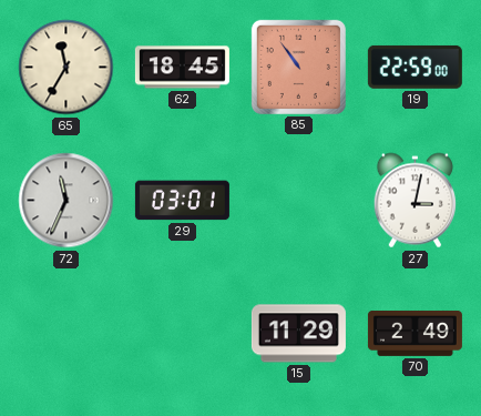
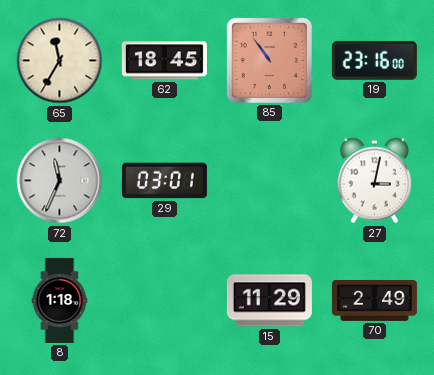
19: 22:59 -> 23:16
8: none -> 1:18
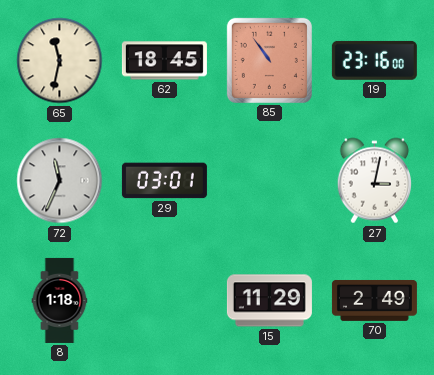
65: 11:35 -> 11:32
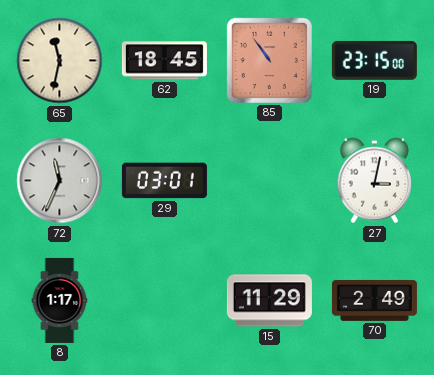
19: 23:16 -> 23:15
8: 1:18 -> 1:17
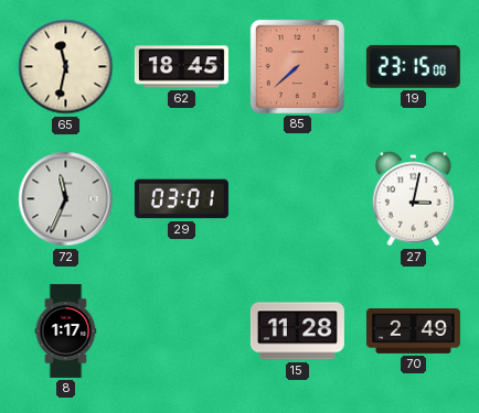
85: 10:54 -> 7:38
15: 11:29 -> 11:28
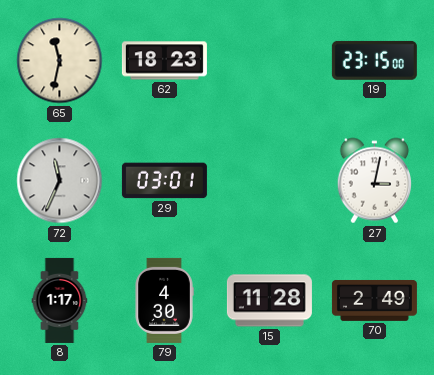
62: 18:45 -> 18:23
85: 7:38 -> none
79: none -> 4:30
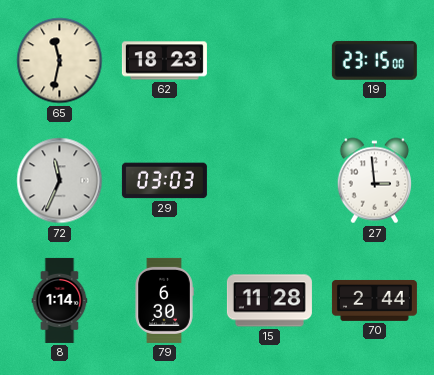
29: 03:01 -> 03:03
27: 3:02 -> 2:59
8: 1:17 -> 1:14
79: 4:30 -> 6:30
70: 2:49 -> 2:44
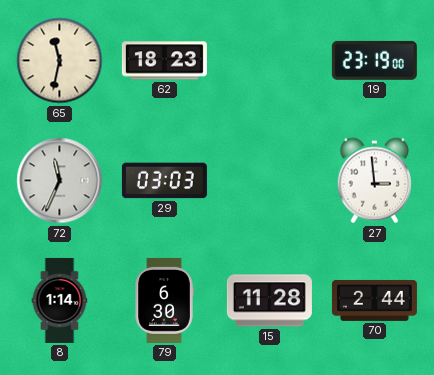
19: 23:15 -> 23:19
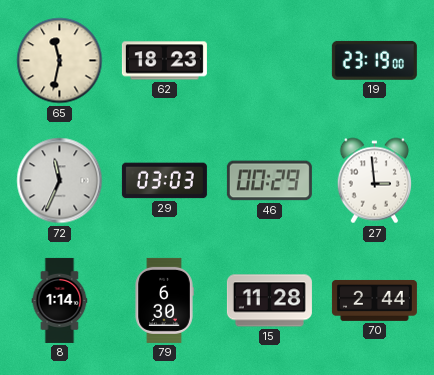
46: none -> 00:29
